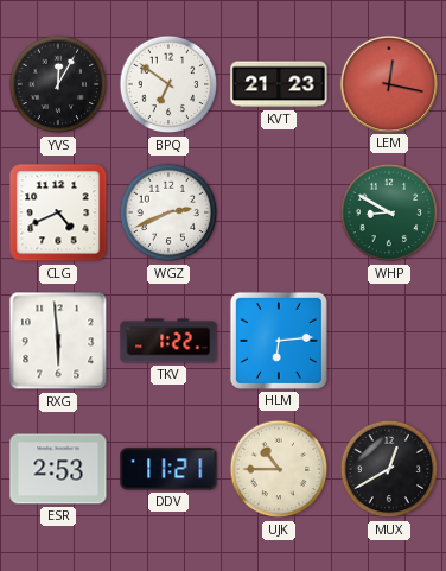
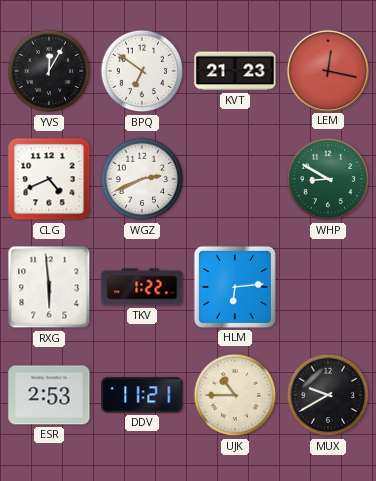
MUX: 12:40 -> 9:40
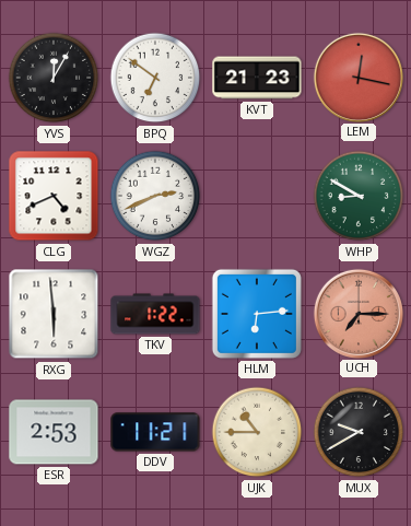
UCH: none -> 7:15
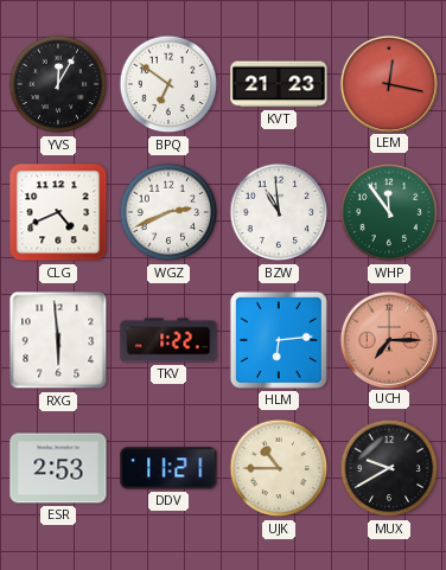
BZW: none -> 10:59
WHP: 8:50 -> 11:54
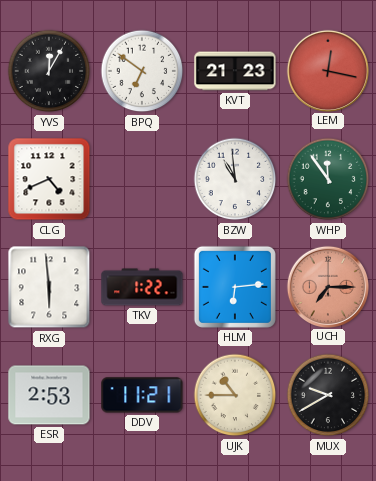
WGZ: 2:41 -> none
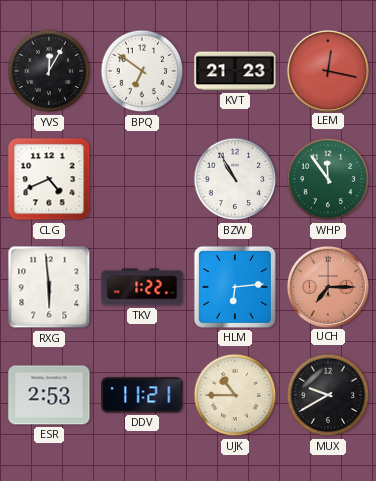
BZW: 10:59 -> 10:55
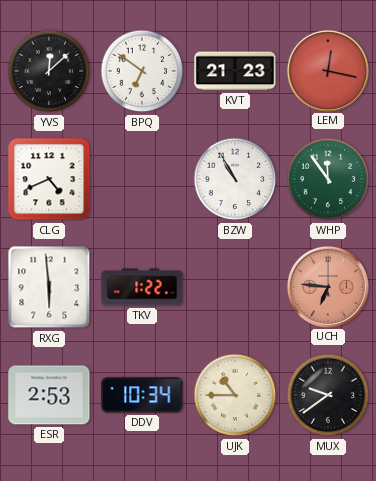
YVS: 12:05 -> 12:08
HLM: 6:14 -> none
UCH: 7:15 -> 6:46
DDV: 11:21 -> 10:34
MUX: 9:40 -> 9:39
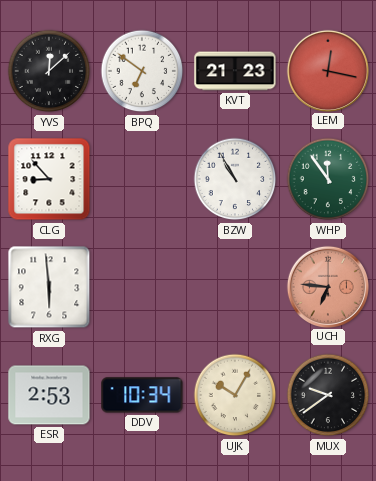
CLG: 4:41 -> 8:53
TKV: 1:22 -> none
UJK: 10:45 -> 10:05
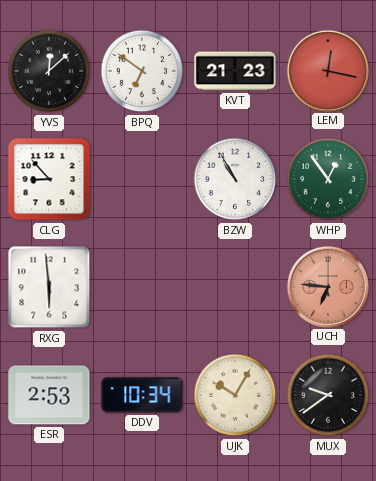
WHP: 11:54 -> 12:54
